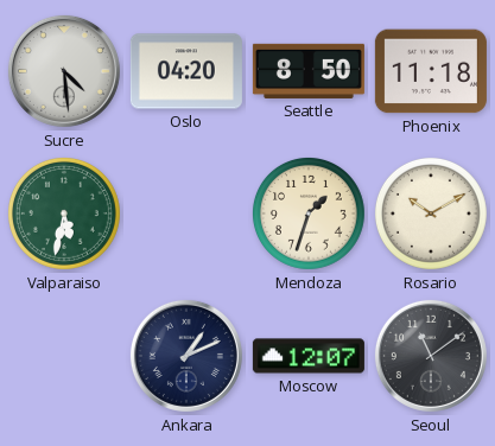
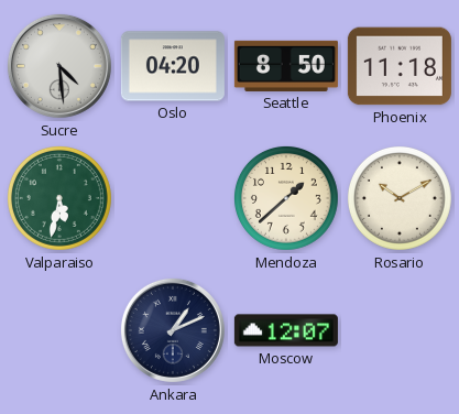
Mendoza: 1:33 -> 1:38
Seoul: 11:09 -> none
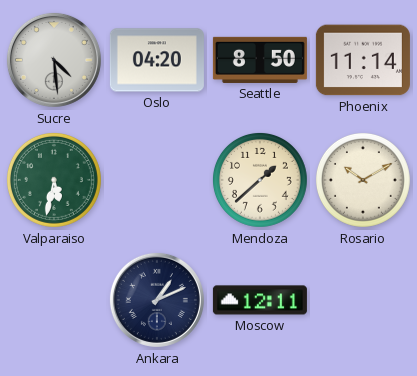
Phoenix: 11:18 -> 11:14
Moscow: 12:07 -> 12:11
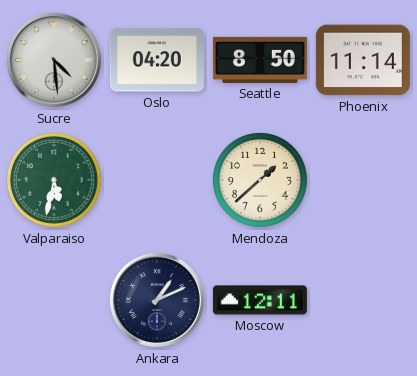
Rosario: 10:10 -> none
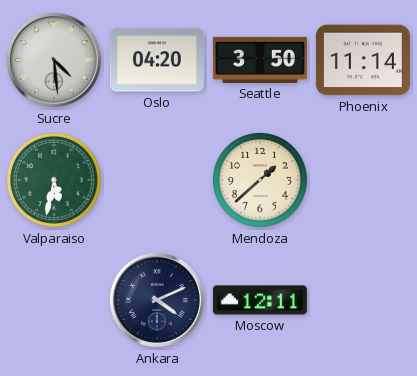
Seattle: 8:50 -> 3:50
Ankara: 1:11 -> 4:11
